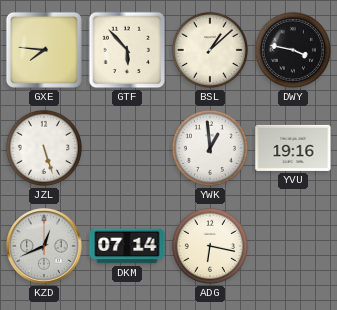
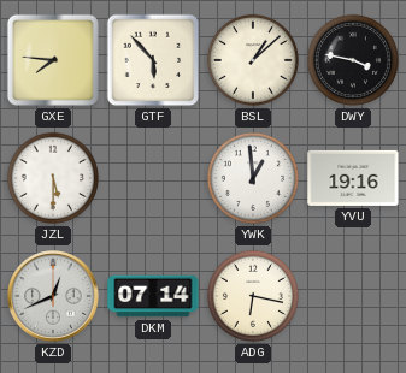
JZL: 5:27 -> 5:30
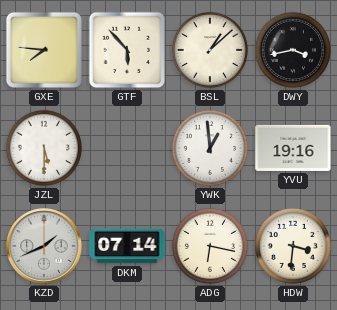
DWY: 3:47 -> 3:43
KZD: 12:41 -> 1:41
HDW: none -> 3:31
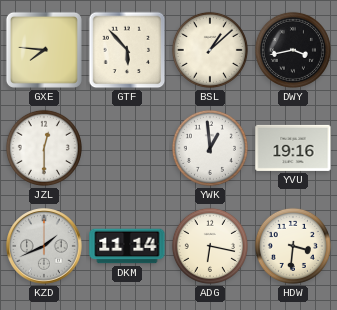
JZL: 5:30 -> 12:30
DKM: 07:14 -> 11:14
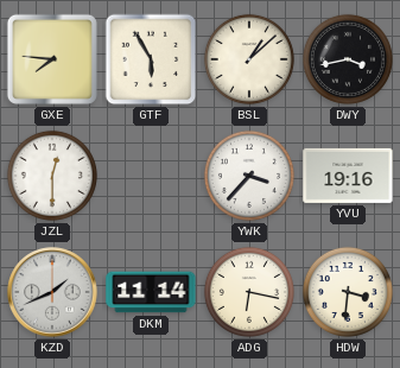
GTF: 5:53 -> 5:55
YWK: 12:59 -> 3:37
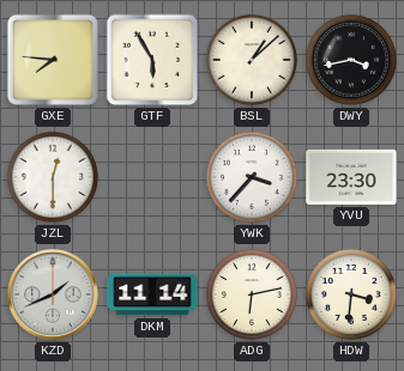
YVU: 19:16 -> 23:30
ADG: 6:17 -> 6:13
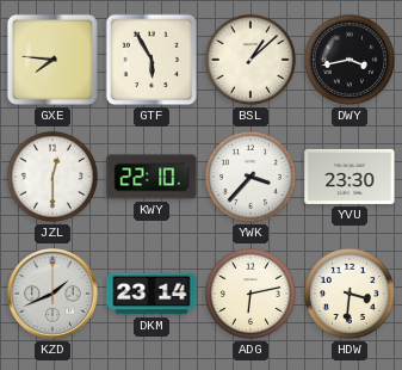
KWY: none -> 22:10
DKM: 11:14 -> 23:14
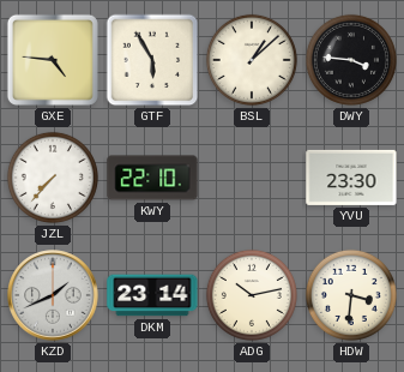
GXE: 7:46 -> 4:46
DWY: 3:43 -> 3:46
JZL: 12:30 -> 7:37
YWK: 3:37 -> none
ADG: 6:13 -> 10:13
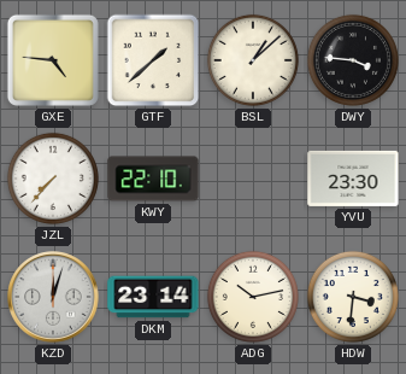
GTF: 5:55 -> 1:38
KZD: 1:41 -> 12:03
